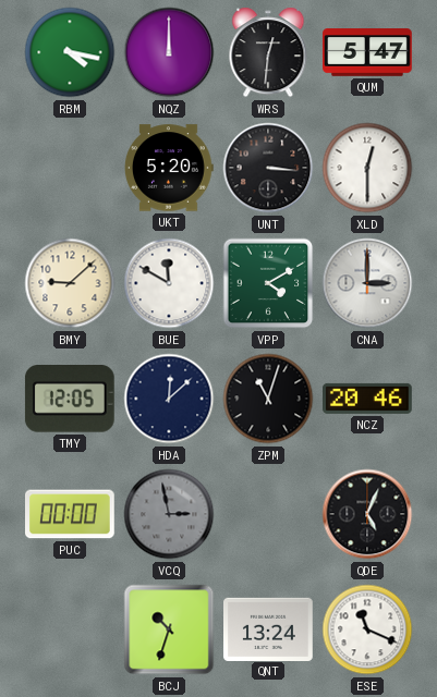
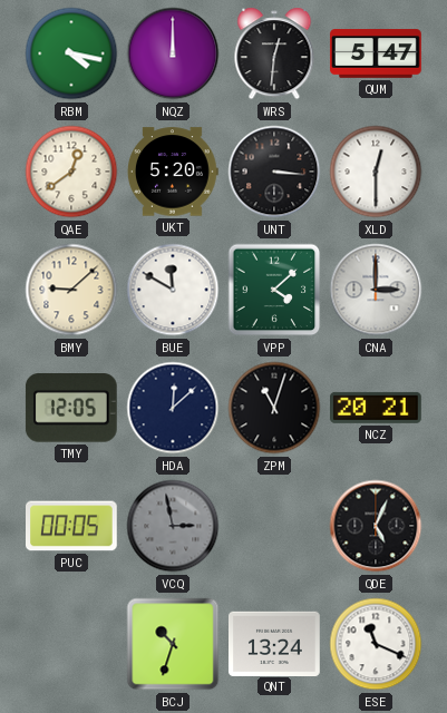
QAE: none -> 12:39
VPP: 4:10 -> 4:08
NCZ: 20:46 -> 20:21
PUC: 00:00 -> 00:05
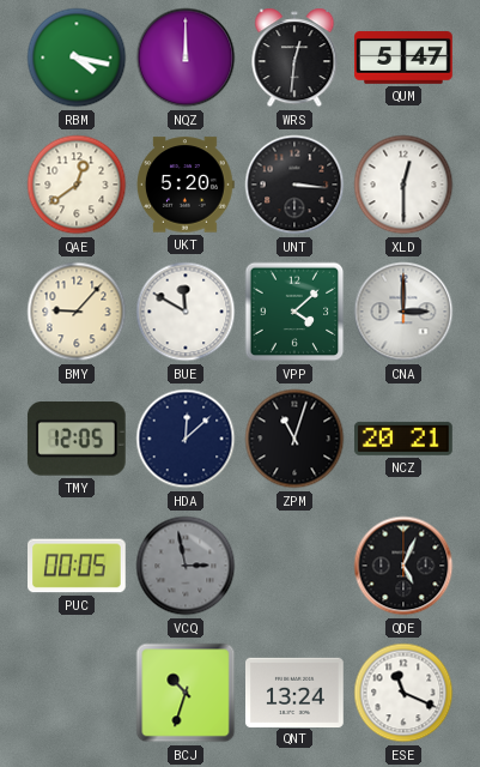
BMY: 9:08 -> 9:07
